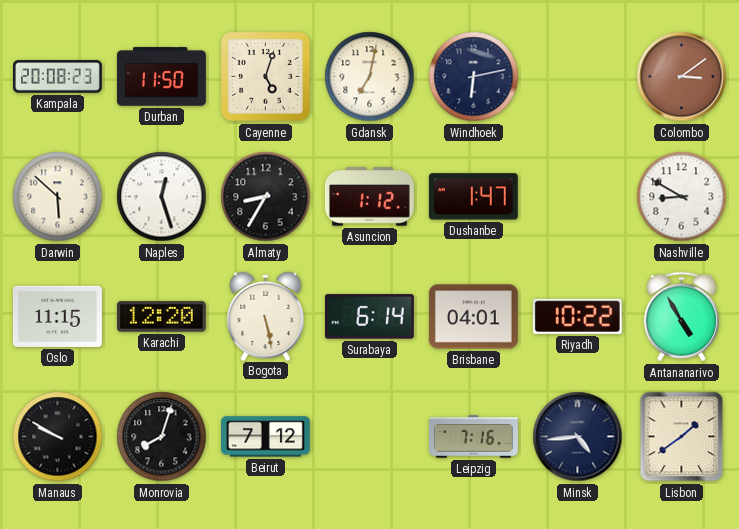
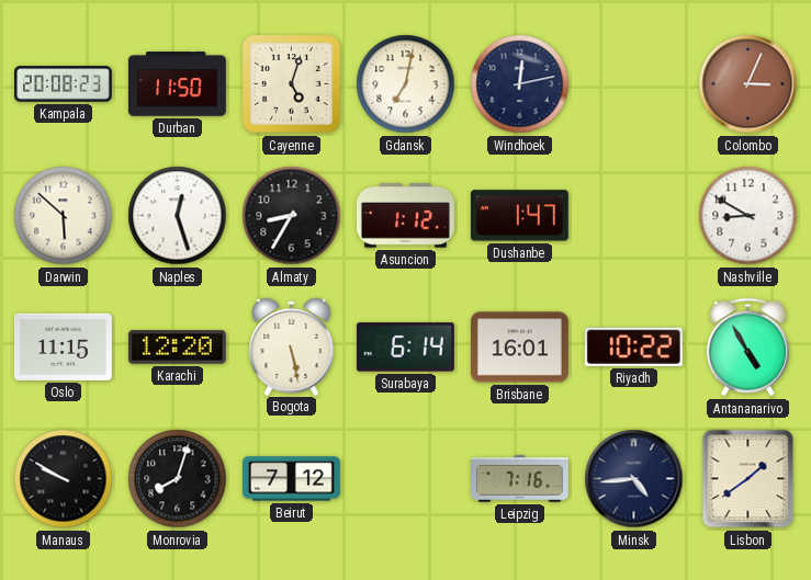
Windhoek: 6:13 -> 12:13
Colombo: 3:09 -> 3:04
Brisbane: 04:01 -> 16:01
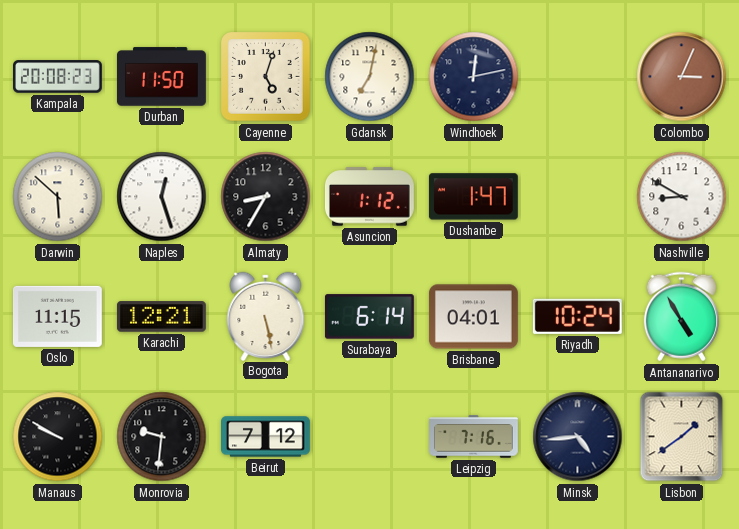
Karachi: 12:20 -> 12:21
Brisbane: 16:01 -> 04:01
Riyadh: 10:22 -> 10:24
Monrovia: 8:03 -> 9:31
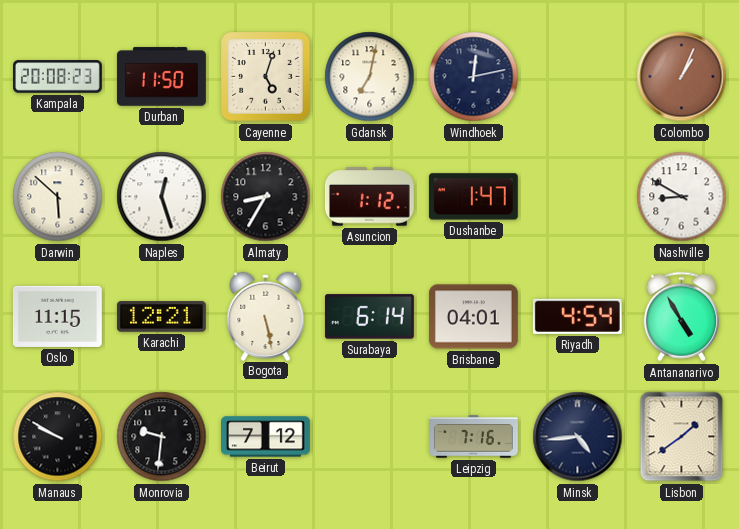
Colombo: 3:04 -> 1:04
Riyadh: 10:24 -> 4:54
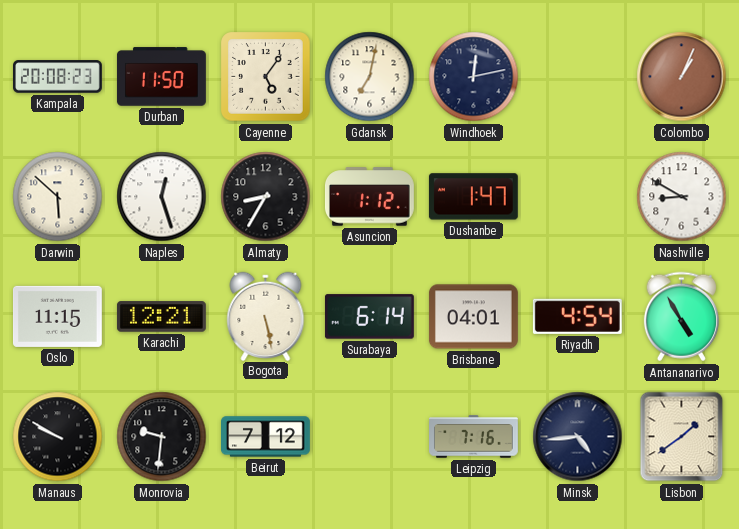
Cayenne: 5:03 -> 5:06
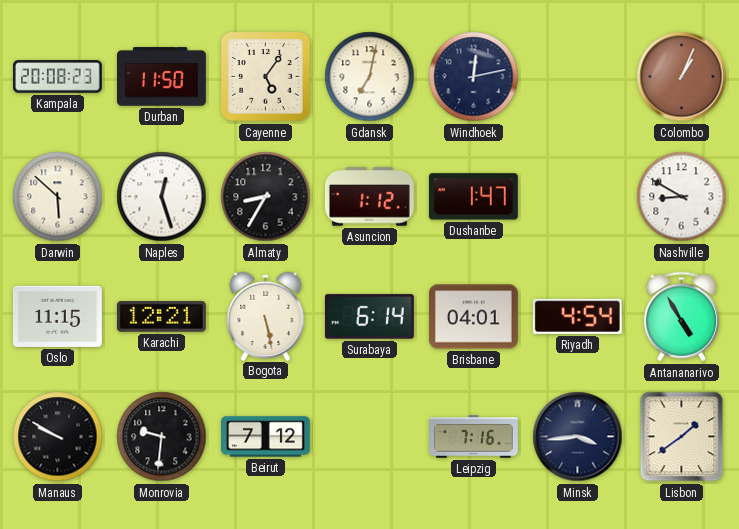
Minsk: 4:44 -> 3:44
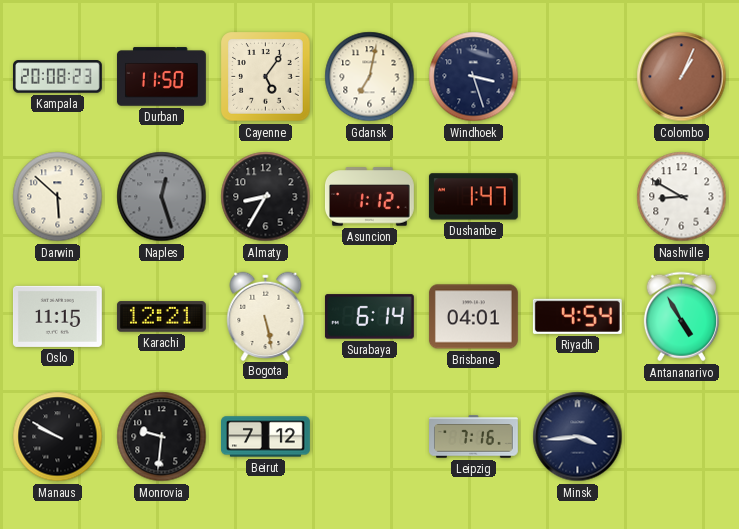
Windhoek: 12:13 -> 3:27
Naples dial: white -> grey
Lisbon: 1:39 -> none
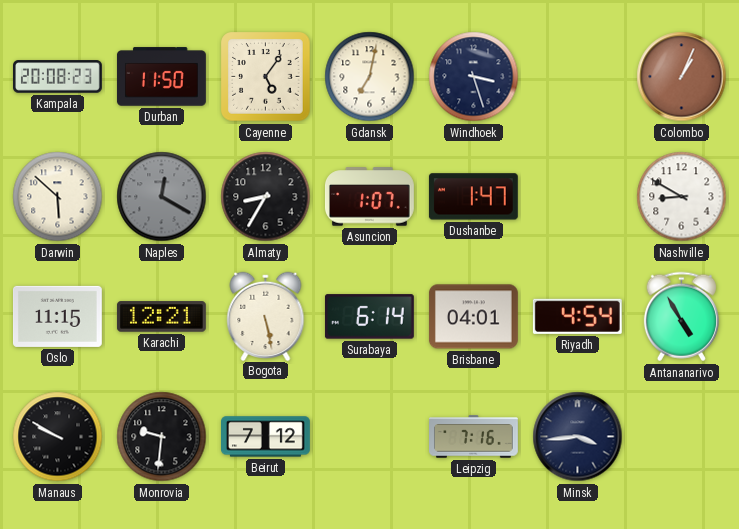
Naples: 12:27 -> 12:20
Asuncion: 1:12 -> 1:07
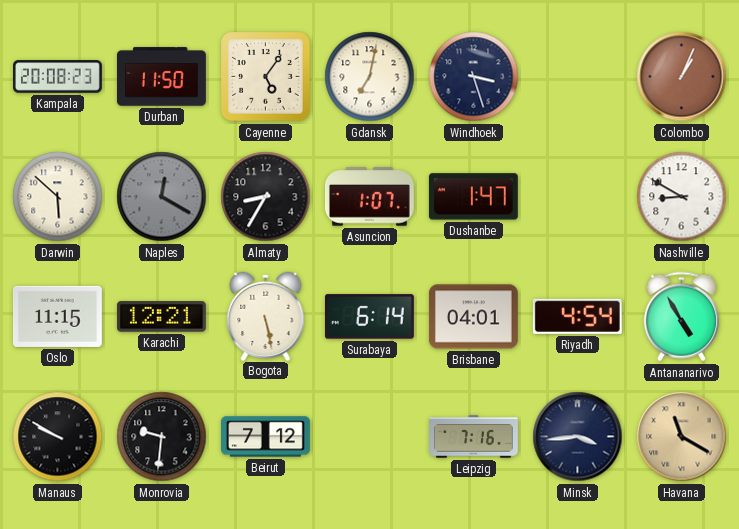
Havana: none -> 11:20
